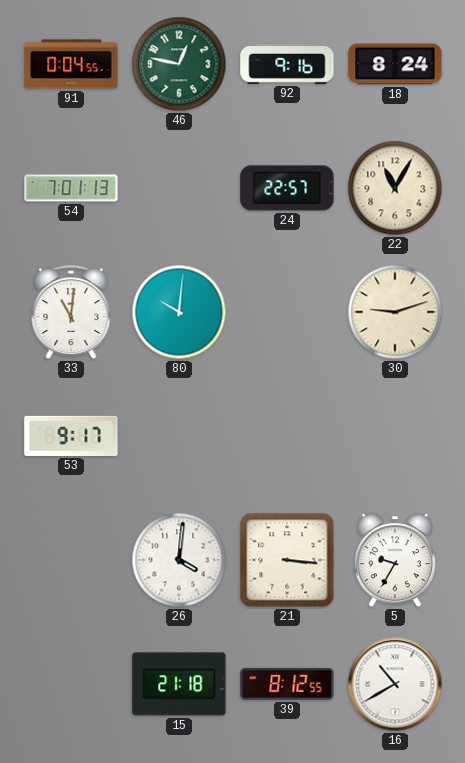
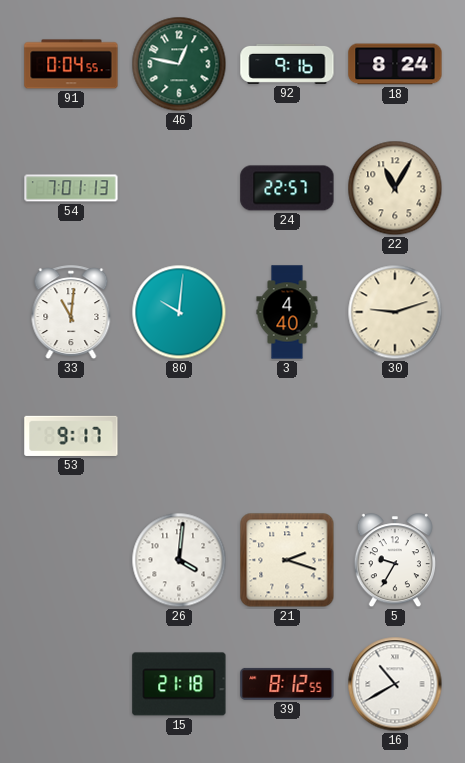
3: none -> 4:40
21: 3:16 -> 2:18
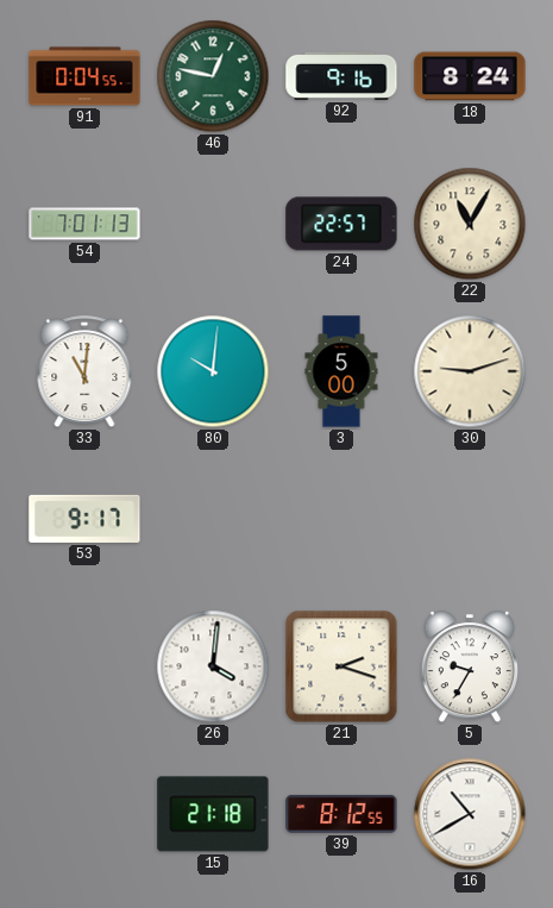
3: 4:40 -> 5:00
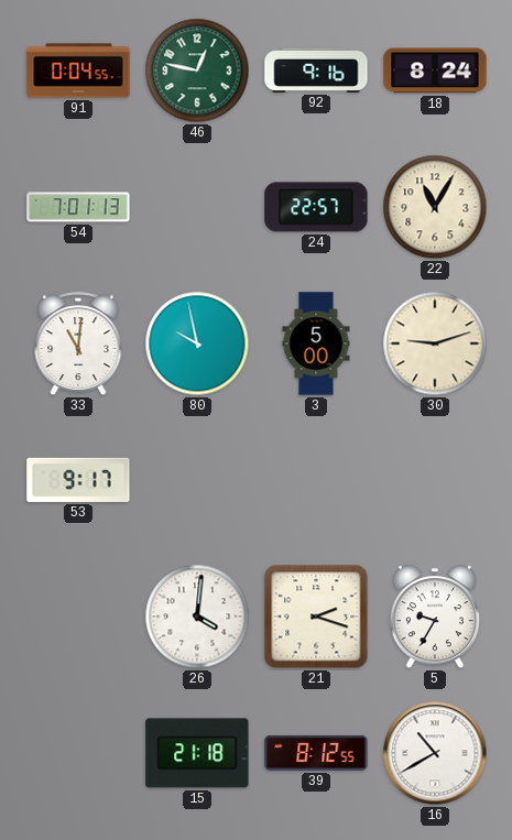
80: 10:01 -> 9:58
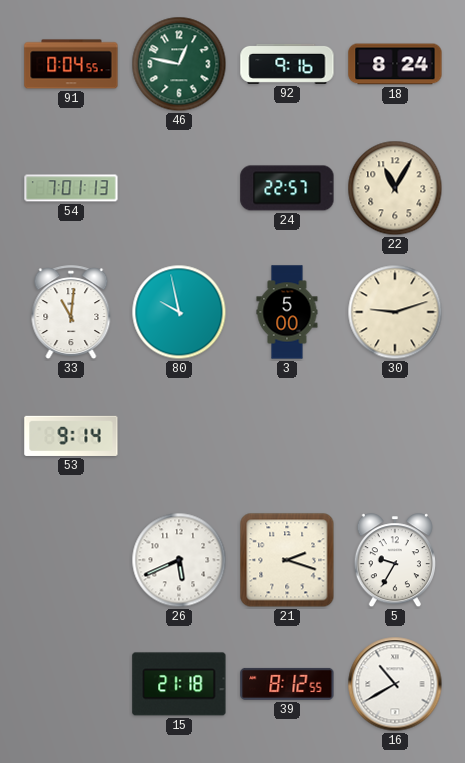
53: 9:17 -> 9:14
26: 4:01 -> 5:41
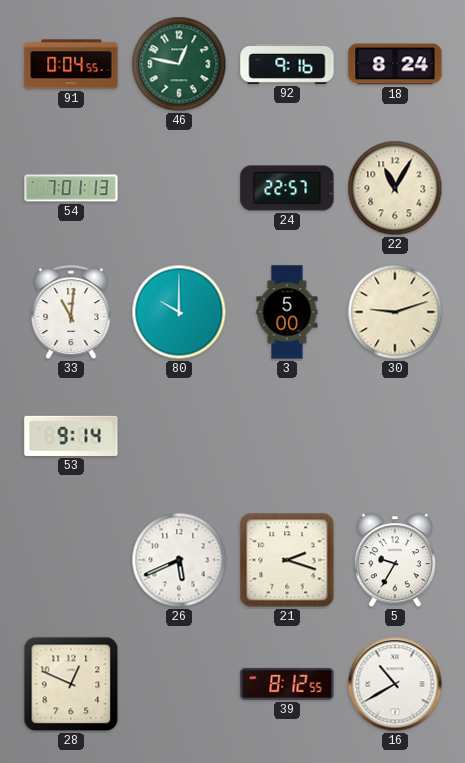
80: 9:58 -> 10:00
28: none -> 12:49
15: 21:18 -> none
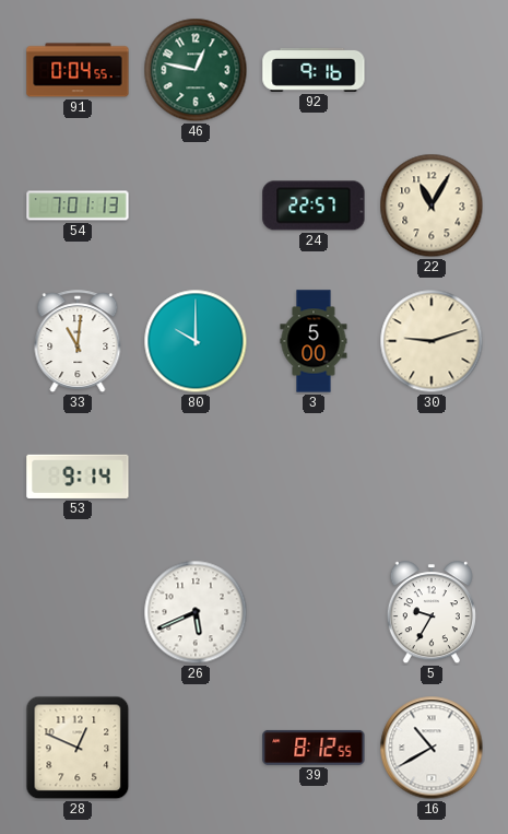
18: 8:24 -> none
21: 2:18 -> none
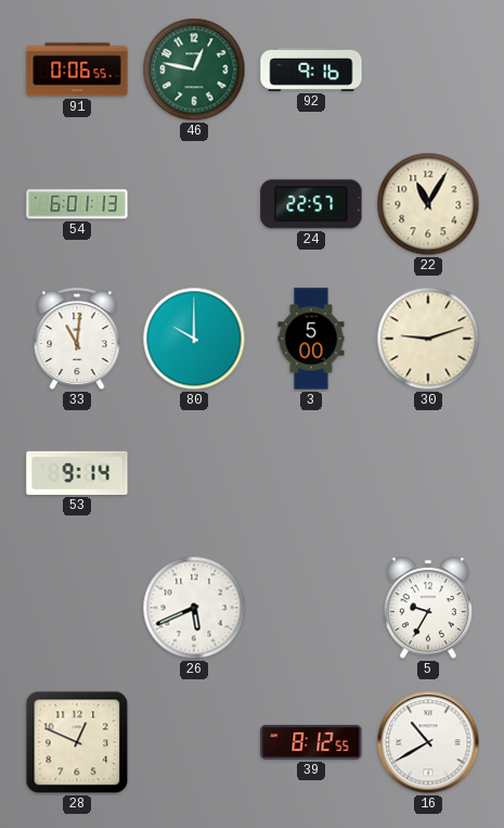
91: 0:04 -> 0:06
54: 7:01 -> 6:01
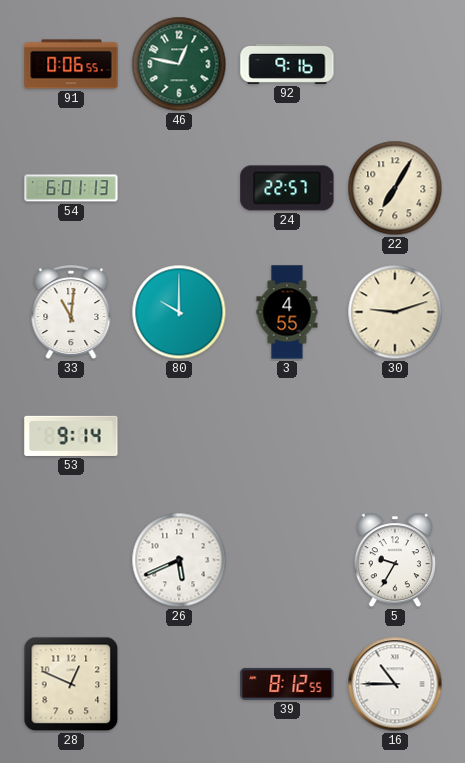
22: 11:05 -> 7:05
3: 5:00 -> 4:55
16: 10:40 -> 10:45
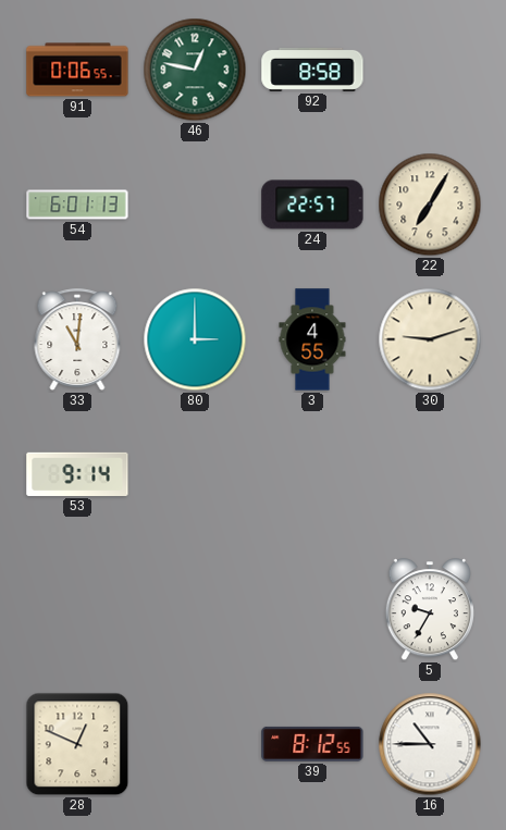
92: 9:16 -> 8:58
80: 10:00 -> 3:00
26: 5:41 -> none
